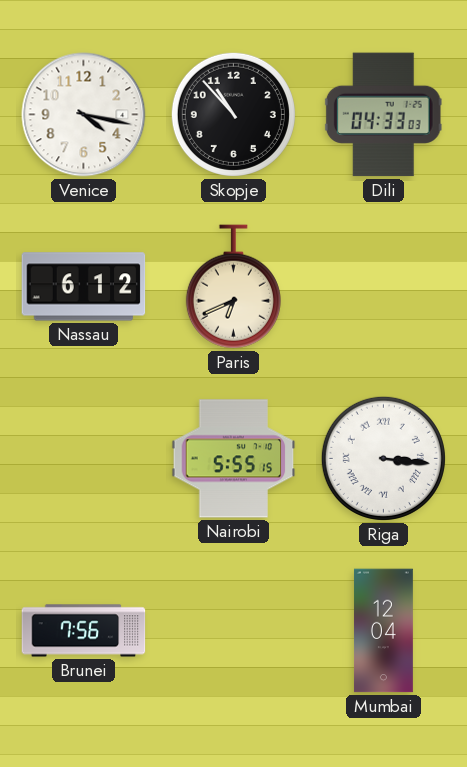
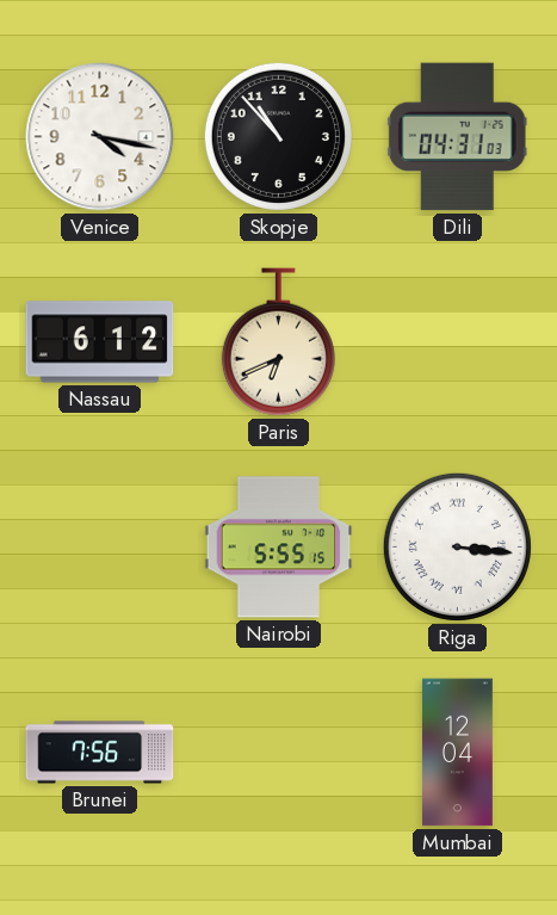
Dili: 04:33 -> 04:31
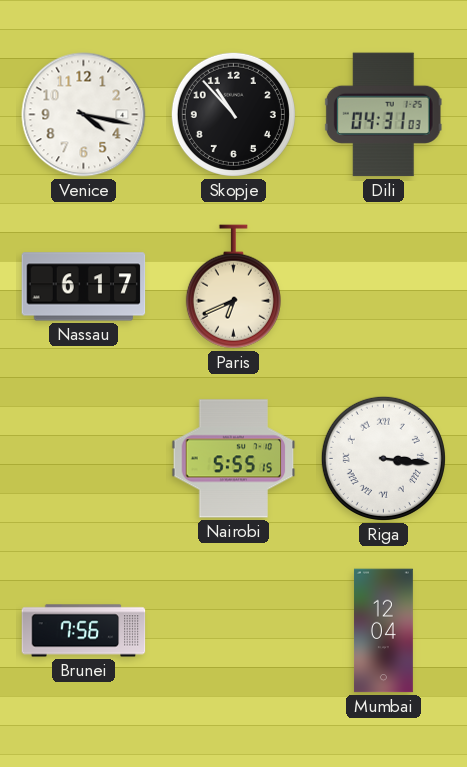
Nassau: 6:12 -> 6:17
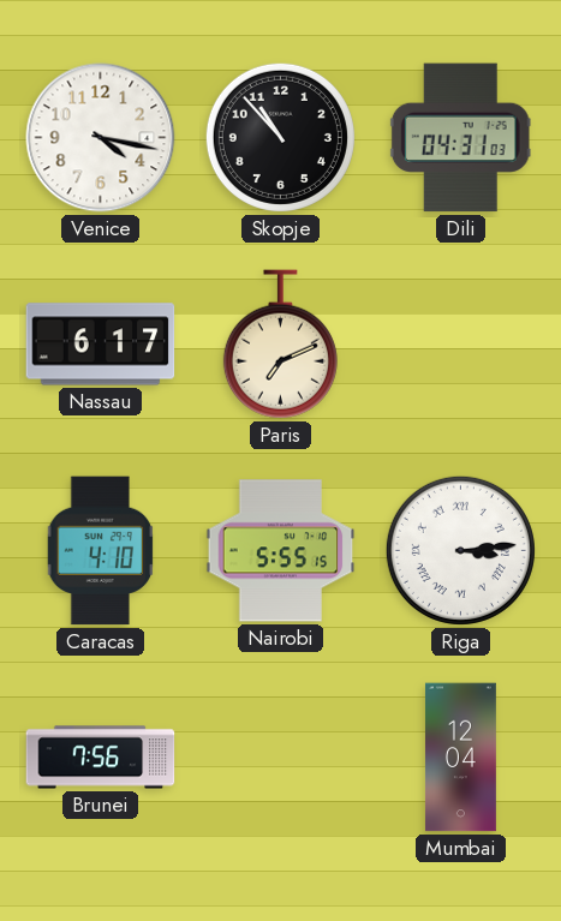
Paris: 6:41 -> 7:11
Caracas: none -> 4:10
Riga: 3:16 -> 3:14
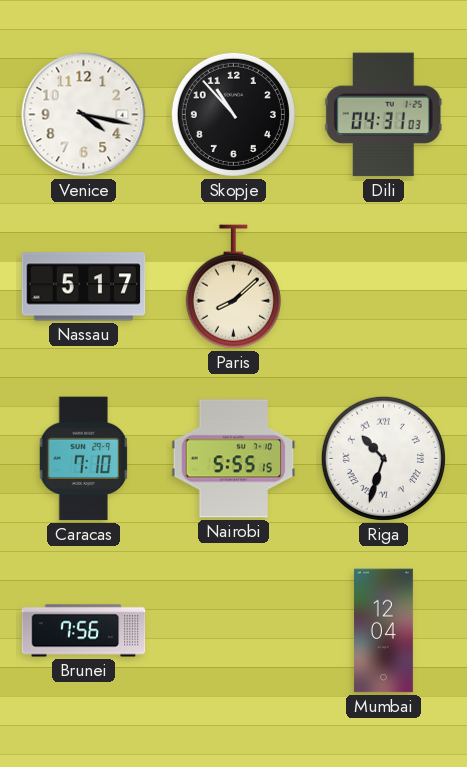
Nassau: 6:17 -> 5:17
Paris: 7:11 -> 8:08
Caracas: 4:10 -> 7:10
Riga: 3:14 -> 10:33
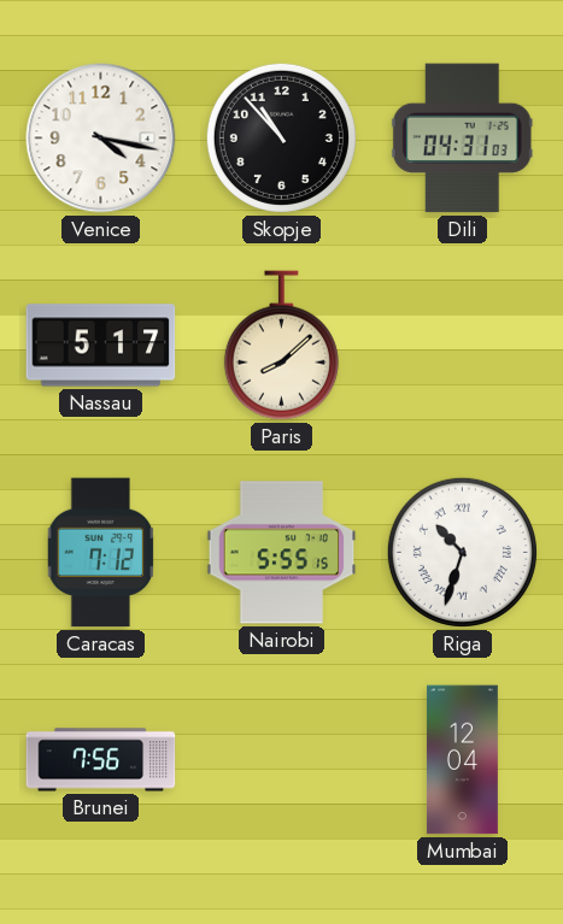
Caracas: 7:10 -> 7:12
